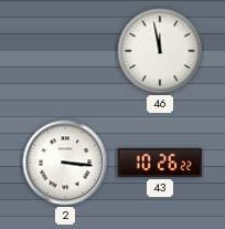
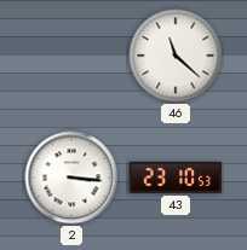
46: 11:58 -> 11:22
43: 10:26 -> 23:10
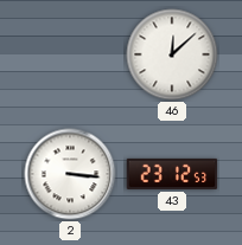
46: 11:22 -> 12:08
43: 23:10 -> 23:12
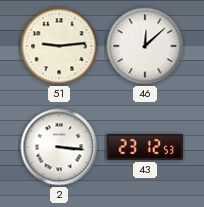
51: none -> 9:14
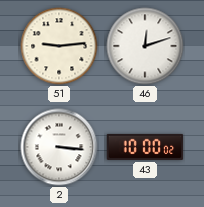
46: 12:08 -> 12:12
43: 23:12 -> 10:00
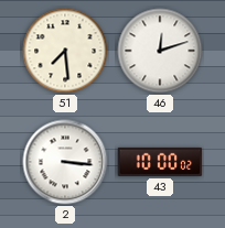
51: 9:14 -> 7:29
